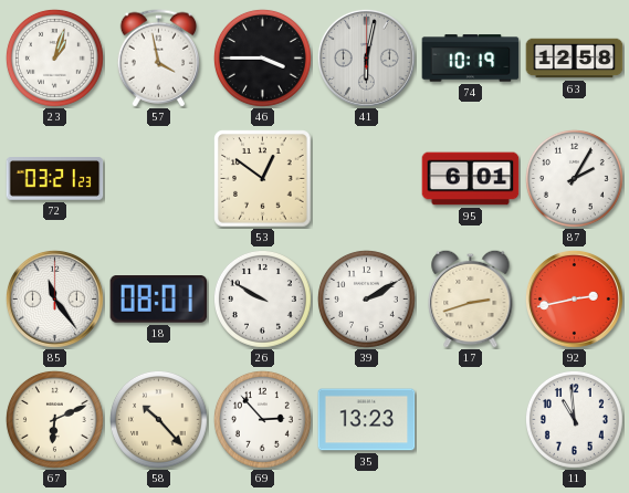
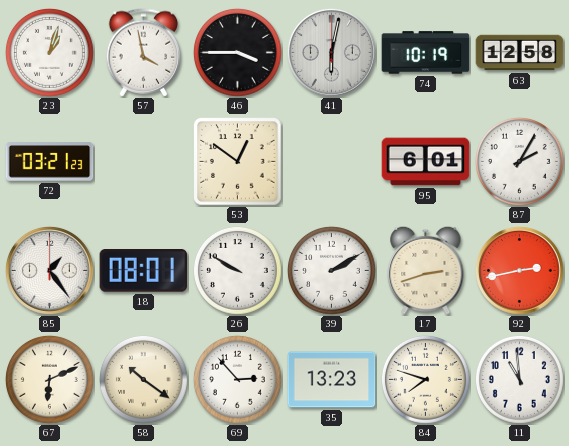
85: 11:24 -> 1:24
58: 10:23 -> 10:21
84: none -> 7:48
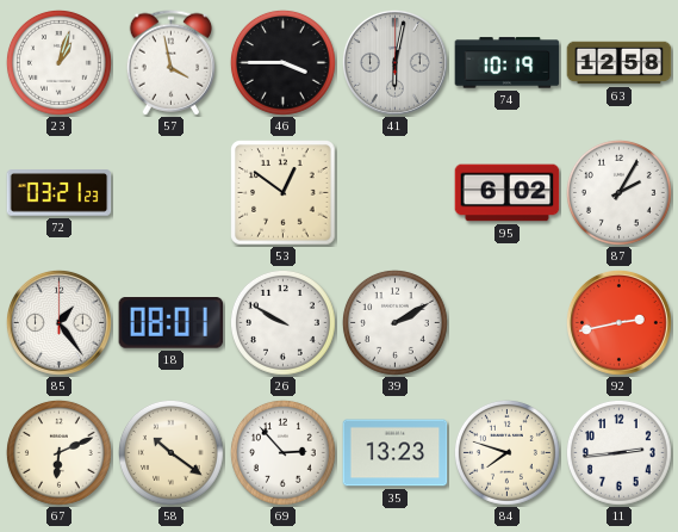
95: 6:01 -> 6:02
17: 2:42 -> none
11: 10:59 -> 2:44
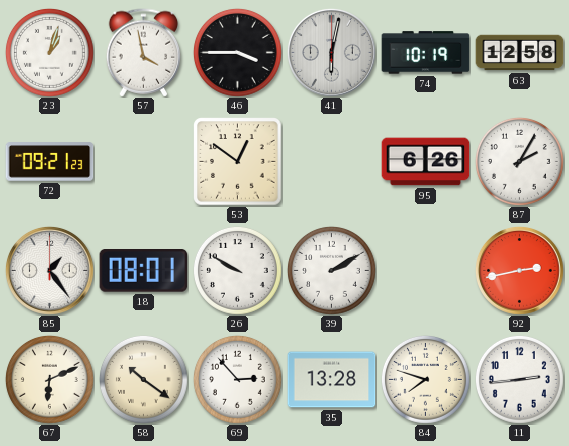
72: 03:21 -> 09:21
95: 6:02 -> 6:26
35: 13:23 -> 13:28
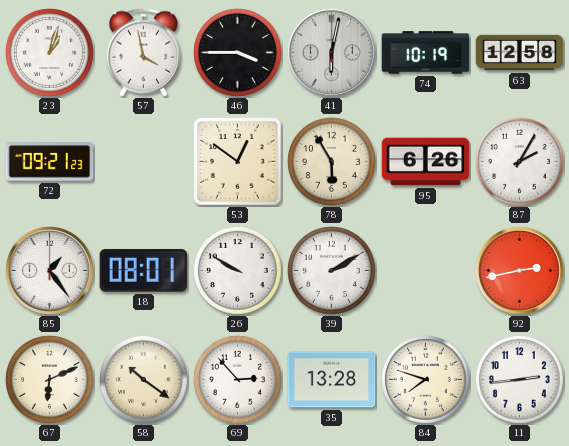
78: none -> 5:55
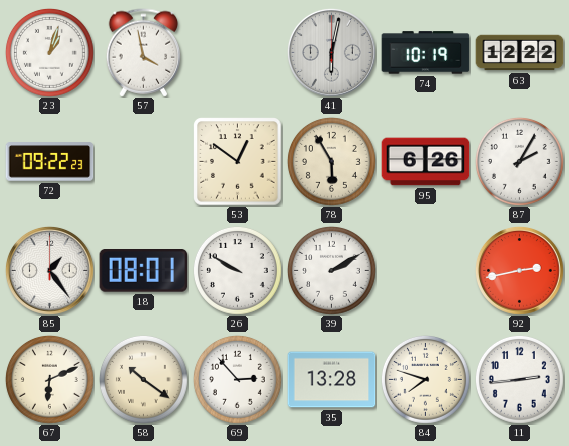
46: 3:45 -> none
63: 12:58 -> 12:22
72: 09:21 -> 09:22
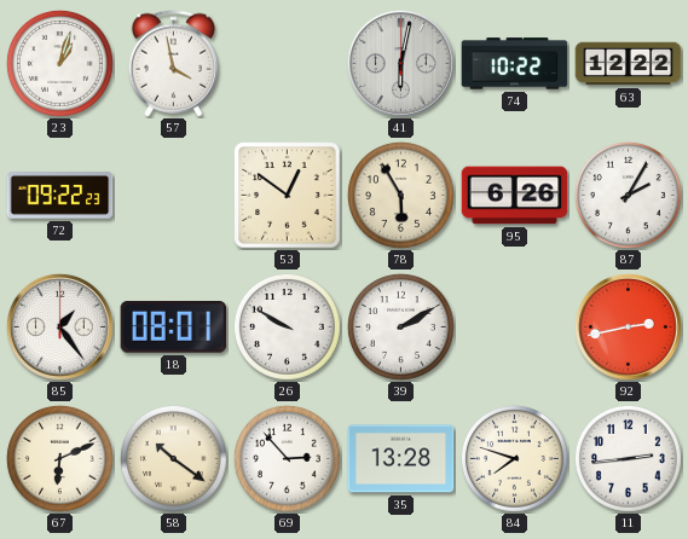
74: 10:19 -> 10:22
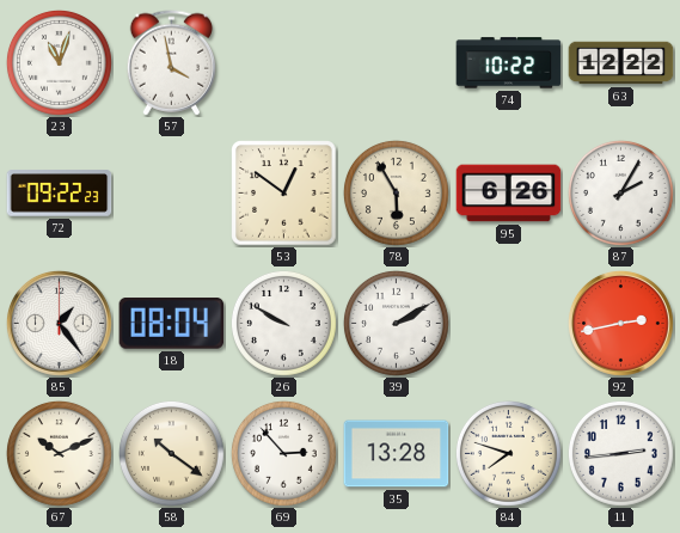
23: 1:03 -> 11:03
41: 6:02 -> none
18: 08:01 -> 08:04
67: 6:11 -> 10:11
